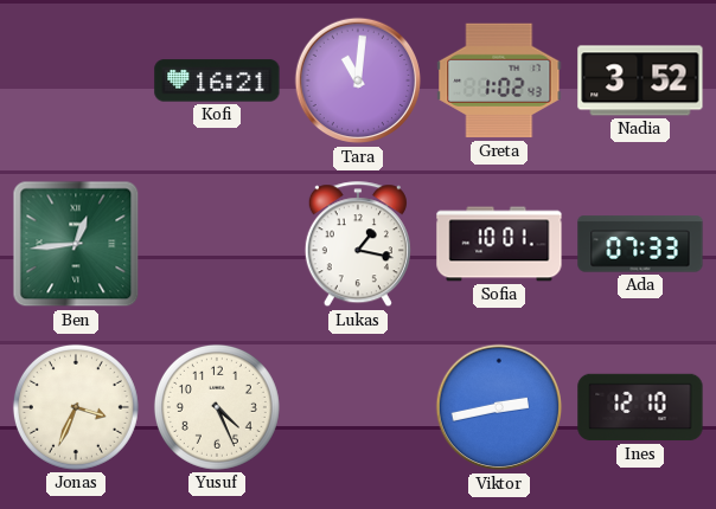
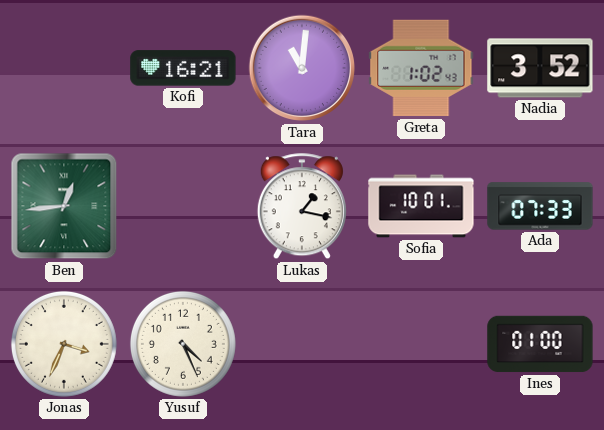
Viktor: 2:43 -> none
Ines: 12:10 -> 01:00
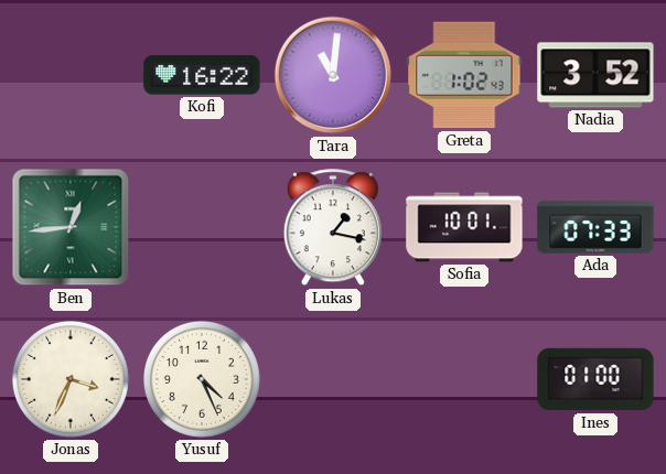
Kofi: 16:21 -> 16:22
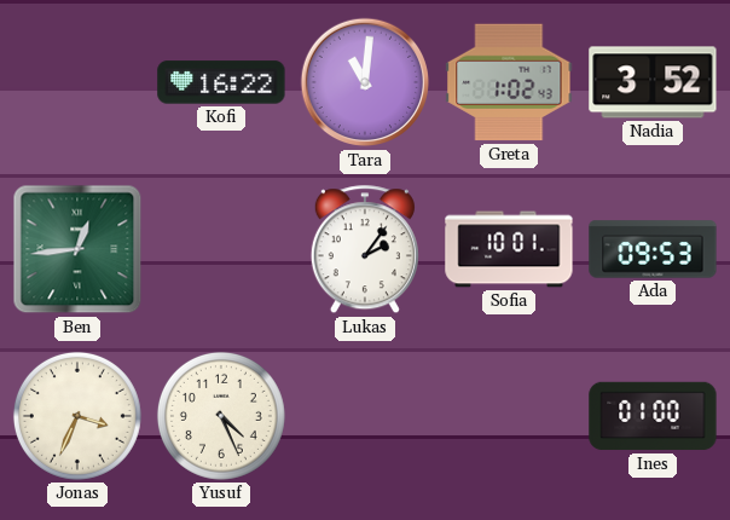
Lukas: 1:17 -> 2:06
Ada: 07:33 -> 09:53
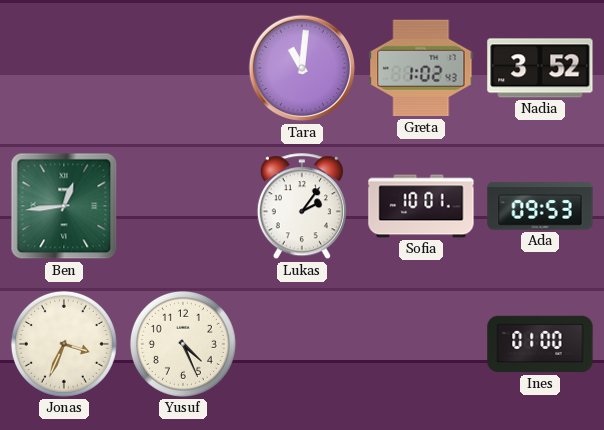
Kofi: 16:22 -> none
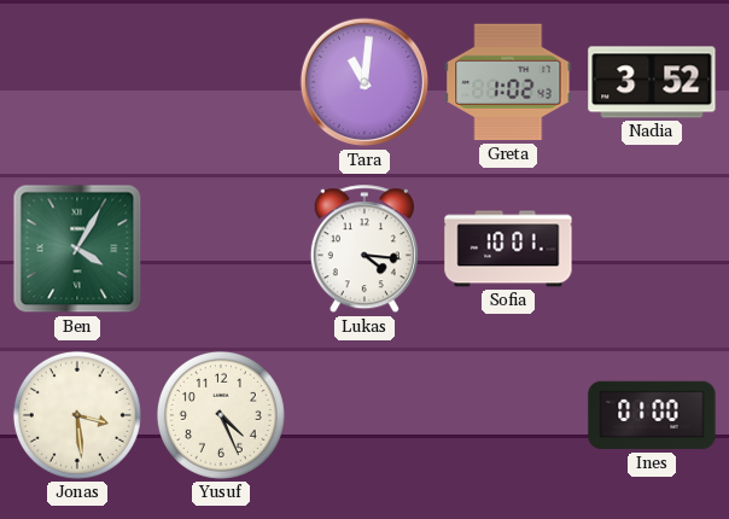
Ben: 12:44 -> 4:05
Lukas: 2:06 -> 4:16
Ada: 09:53 -> none
Jonas: 3:34 -> 3:29
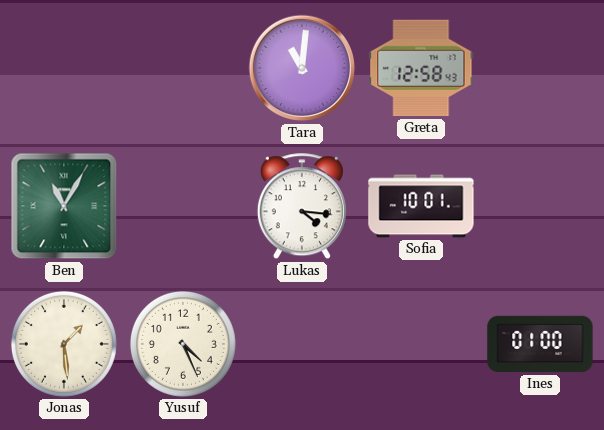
Greta: 1:02 -> 12:58
Nadia: 3:52 -> none
Ben: 4:05 -> 11:05
Jonas: 3:29 -> 1:29
